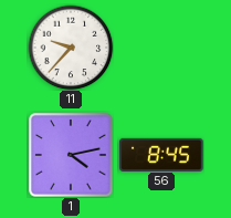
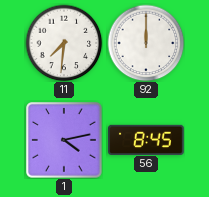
11: 9:37 -> 7:31
92: none -> 12:00
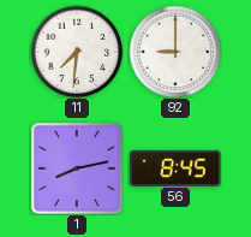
92: 12:00 -> 9:00
1: 4:13 -> 8:13
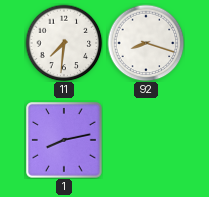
92: 9:00 -> 8:18
56: 8:45 -> none
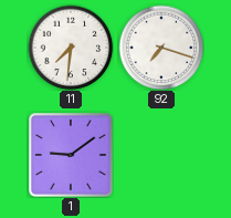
92: 8:18 -> 7:18
1: 8:13 -> 9:09
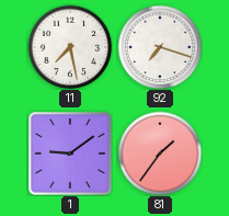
11: 7:31 -> 7:28
81: none -> 1:36
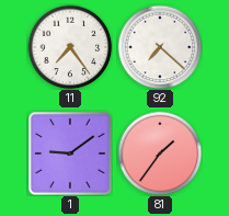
11: 7:28 -> 7:24
92: 7:18 -> 7:22
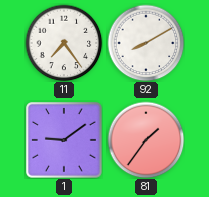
92: 7:22 -> 8:10
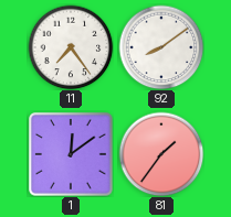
92: 8:10 -> 8:09
1: 9:09 -> 12:09
